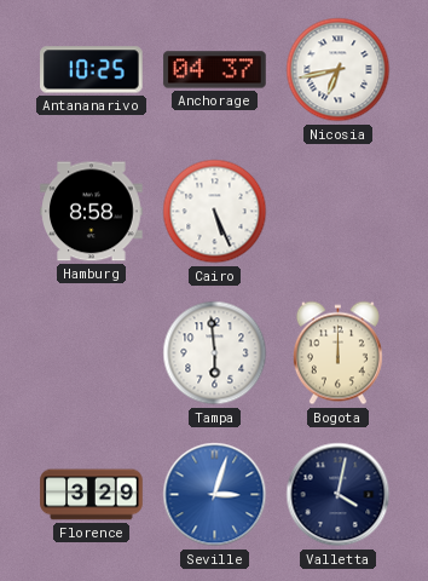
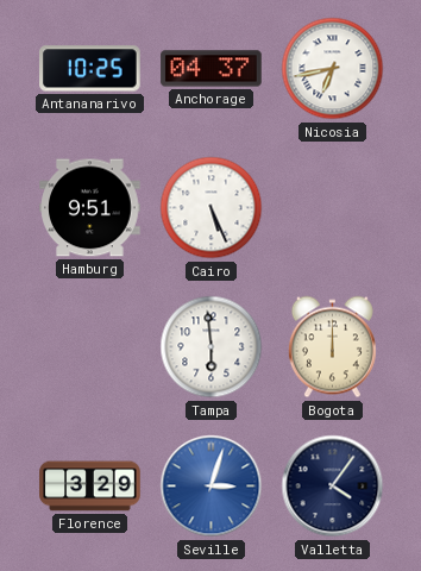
Hamburg: 8:58 -> 9:51
Valletta: 4:02 -> 4:06
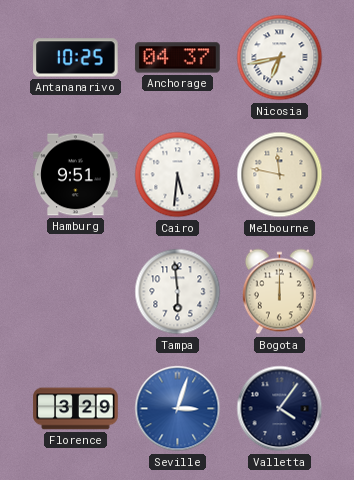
Cairo: 5:26 -> 5:31
Melbourne: none -> 11:47
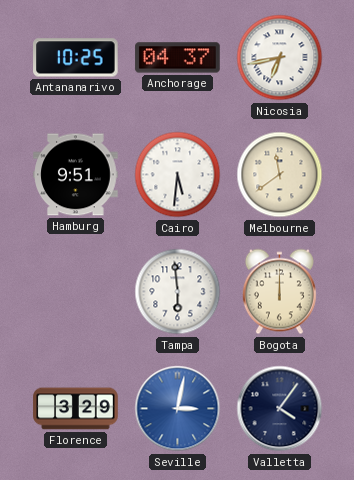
Melbourne: 11:47 -> 11:39
Seville: 3:03 -> 3:02
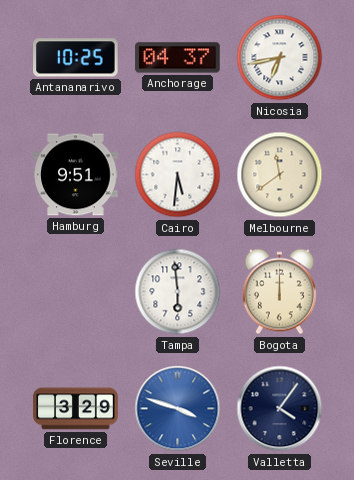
Seville: 3:02 -> 3:48
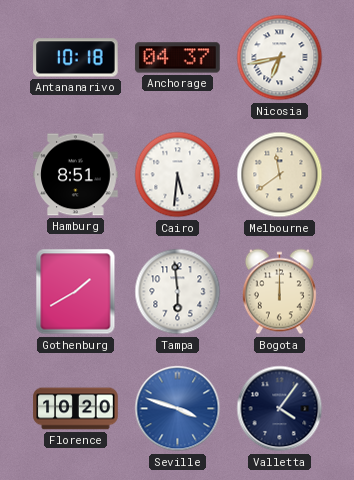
Antananarivo: 10:25 -> 10:18
Hamburg: 9:51 -> 8:51
Gothenburg: none -> 1:40
Florence: 3:29 -> 10:20
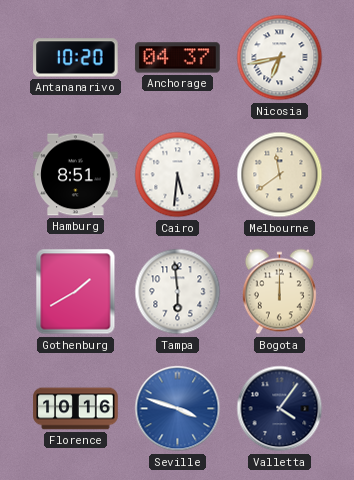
Antananarivo: 10:18 -> 10:20
Florence: 10:20 -> 10:16
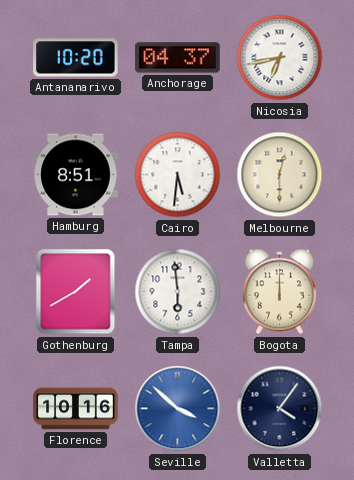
Melbourne: 11:39 -> 12:30
Seville: 3:48 -> 3:52
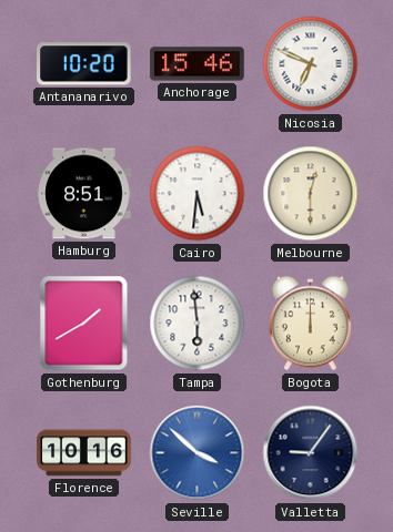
Anchorage: 04:37 -> 15:46
Nicosia: 6:43 -> 6:49
Valletta: 4:06 -> 9:06
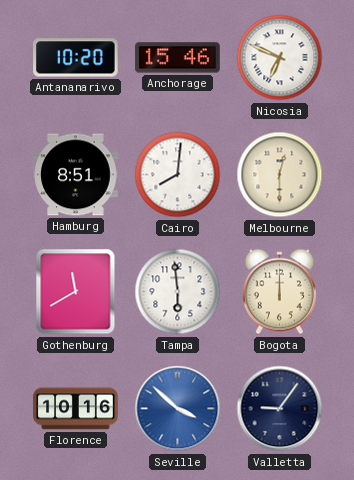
Cairo: 5:31 -> 8:01
Gothenburg: 1:40 -> 11:40
